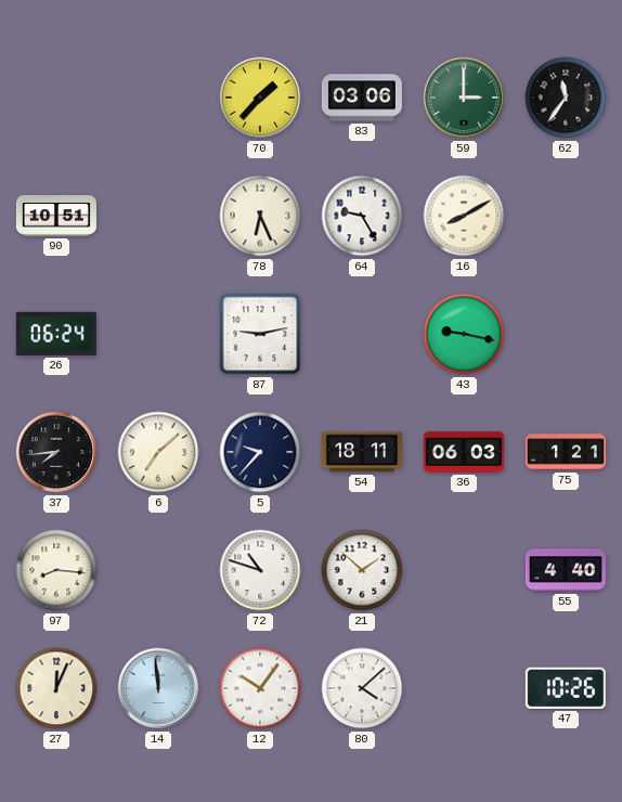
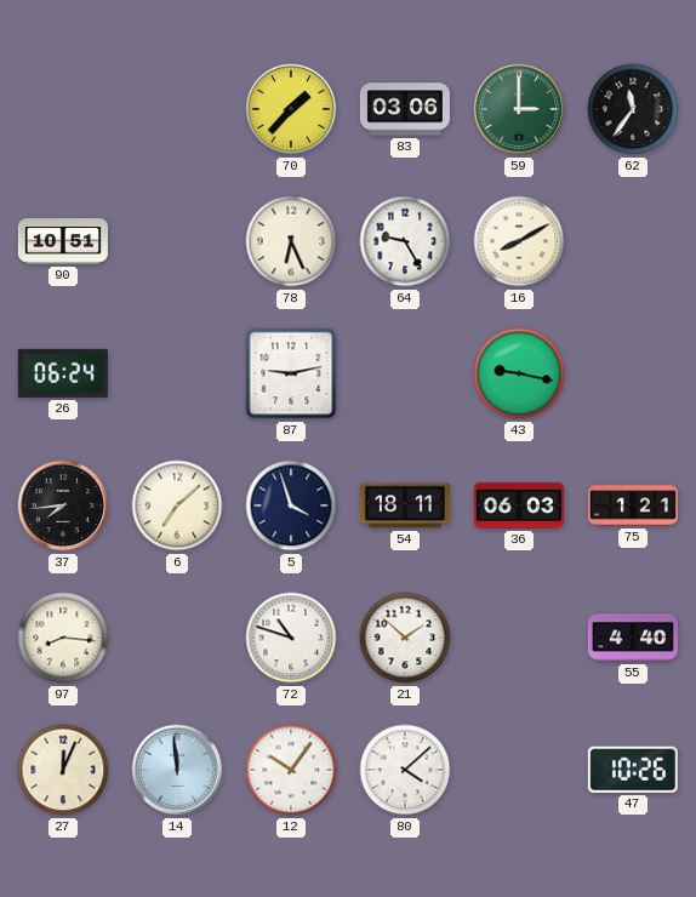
5: 9:37 -> 3:57
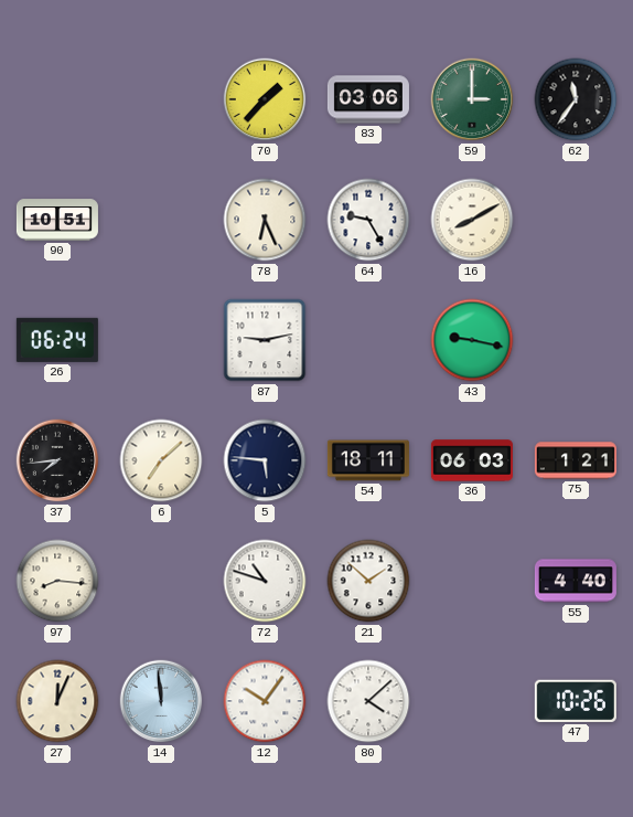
5: 3:57 -> 5:46
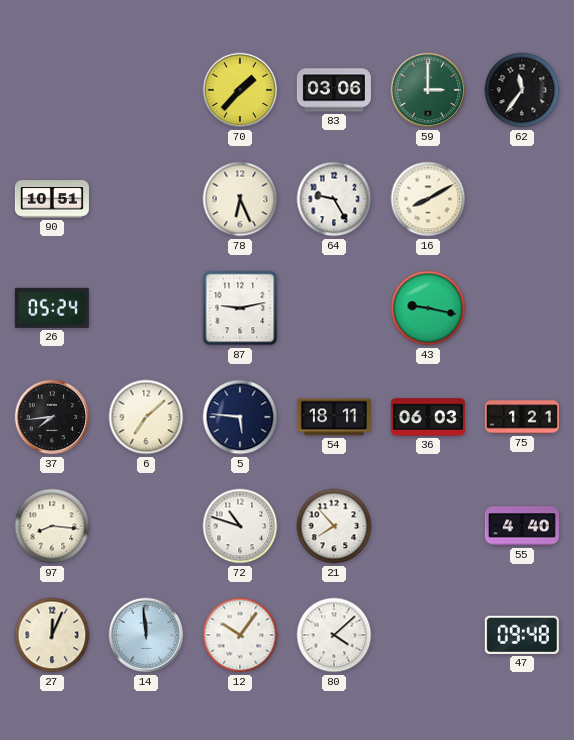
26: 06:24 -> 05:24
21: 1:52 -> 7:53
47: 10:26 -> 09:48
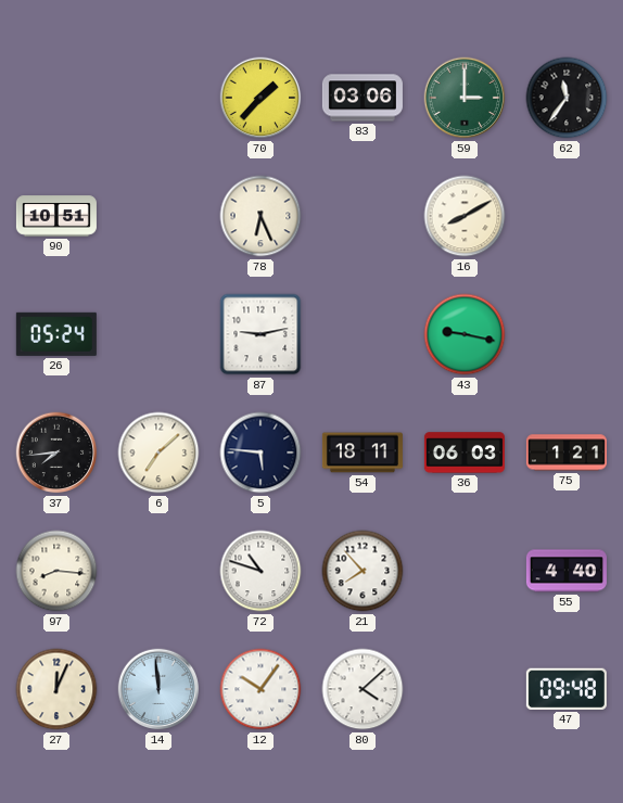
64: 9:25 -> none
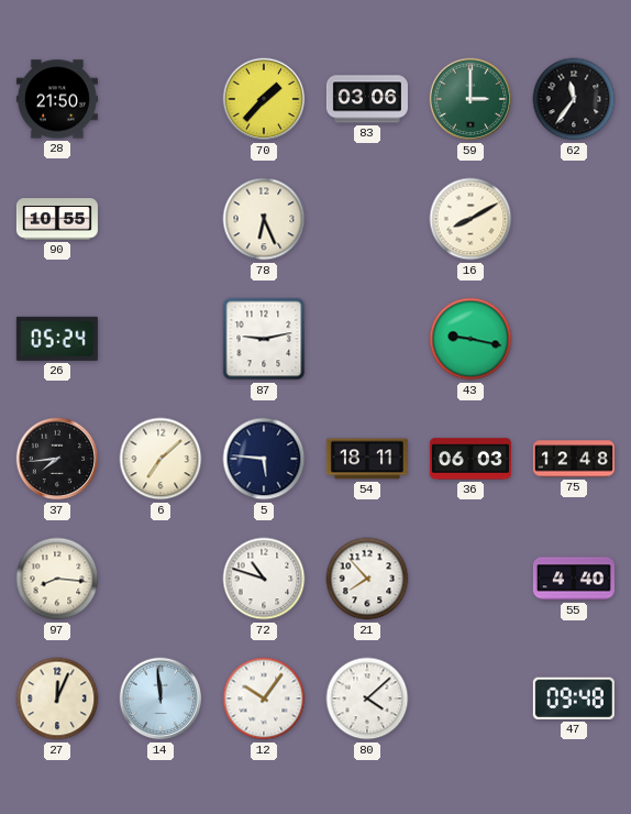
28: none -> 21:50
90: 10:51 -> 10:55
75: 1:21 -> 12:48
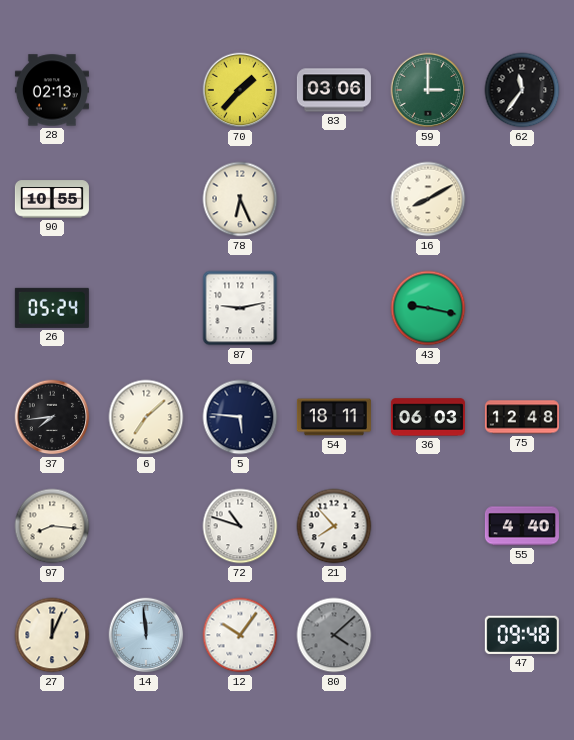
28: 21:50 -> 02:13
80 dial: white -> grey
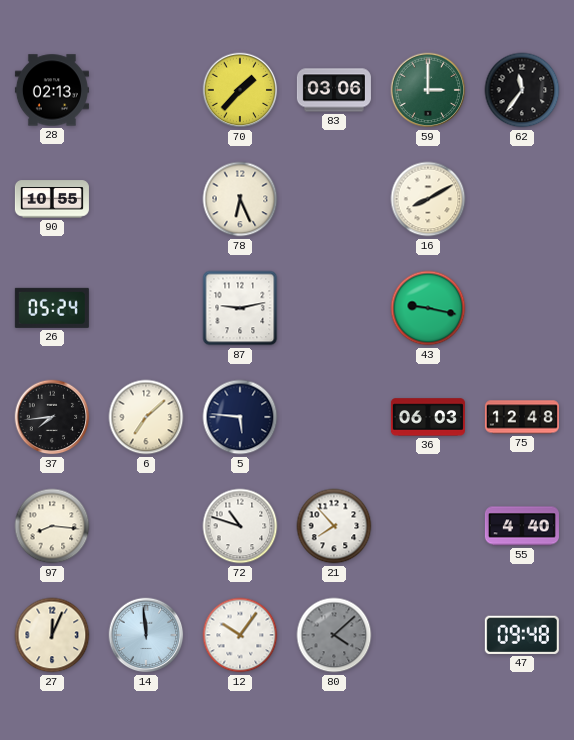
54: 18:11 -> none
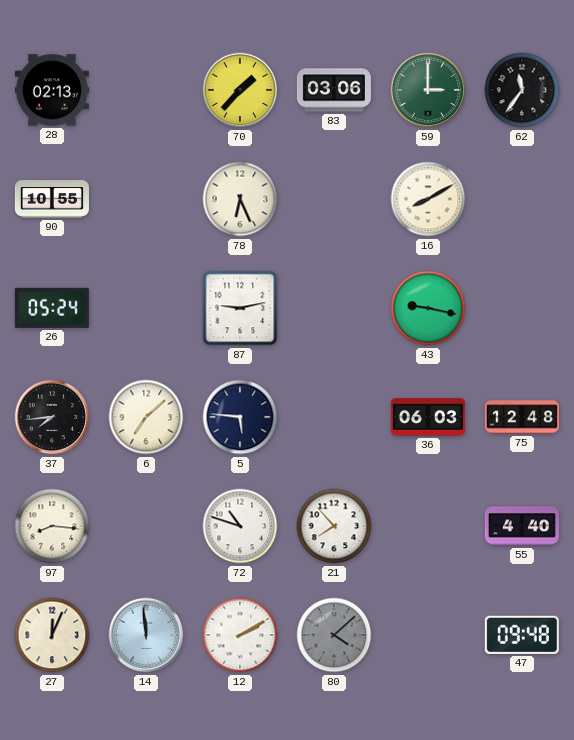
12: 10:06 -> 2:10
